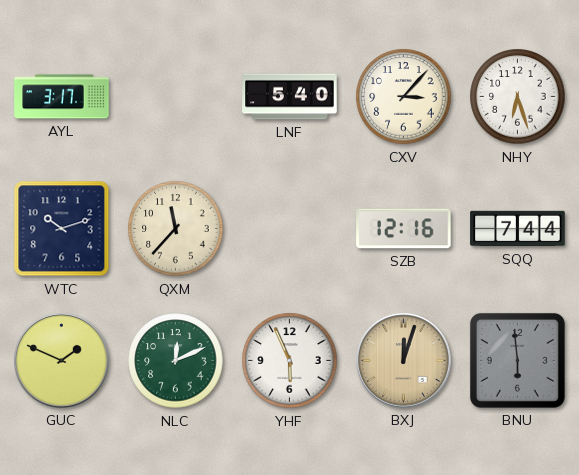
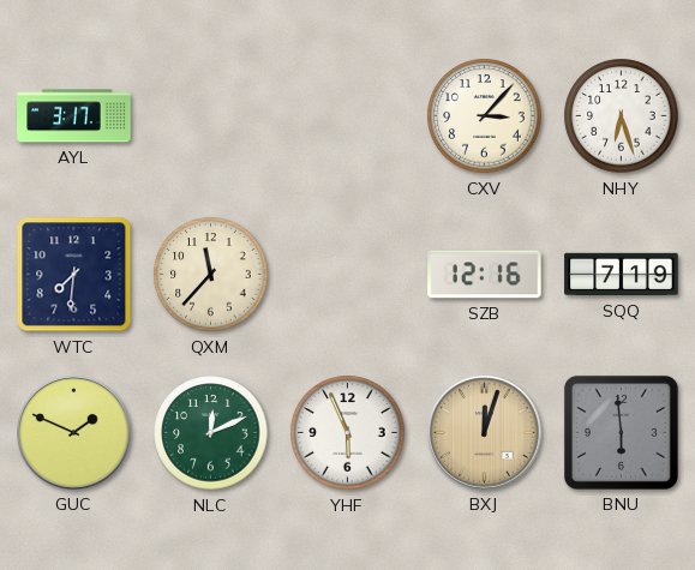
LNF: 5:40 -> none
WTC: 10:12 -> 7:31
SQQ: 7:44 -> 7:19
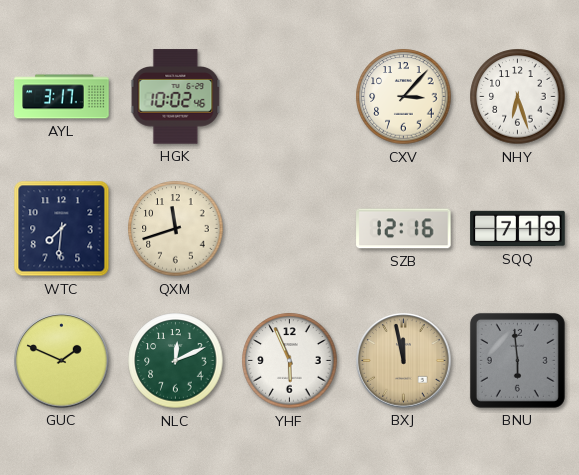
HGK: none -> 10:02
QXM: 11:37 -> 11:42
BXJ: 12:03 -> 11:58
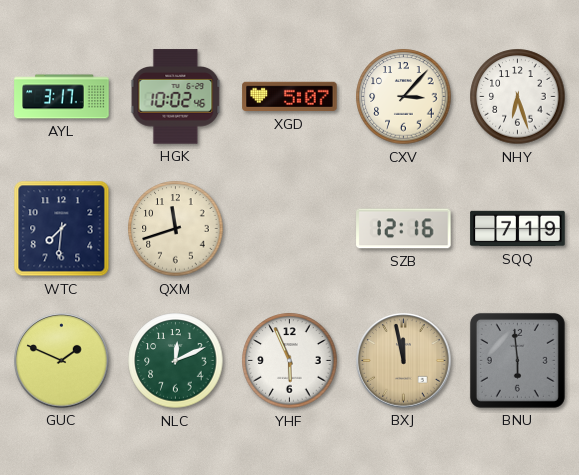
XGD: none -> 5:07
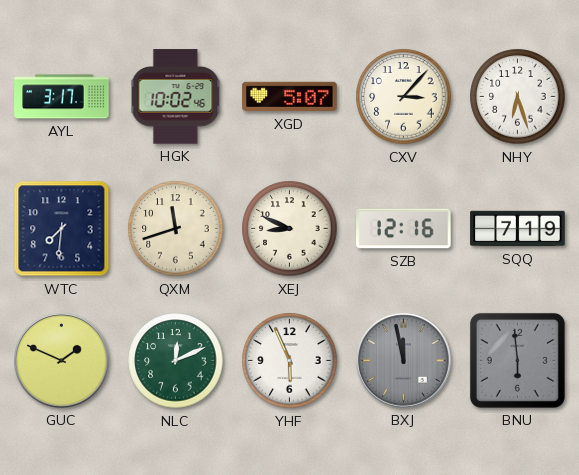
XEJ: none -> 8:49
BXJ dial: champagne -> grey
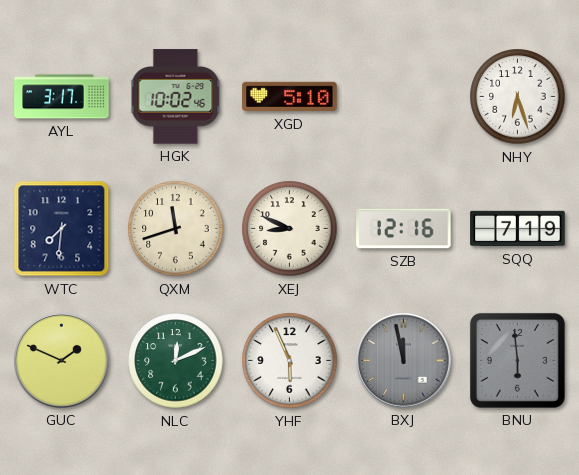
XGD: 5:07 -> 5:10
CXV: 3:07 -> none
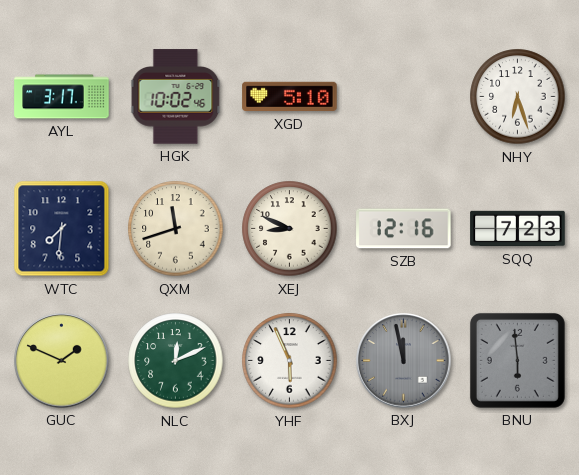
SQQ: 7:19 -> 7:23
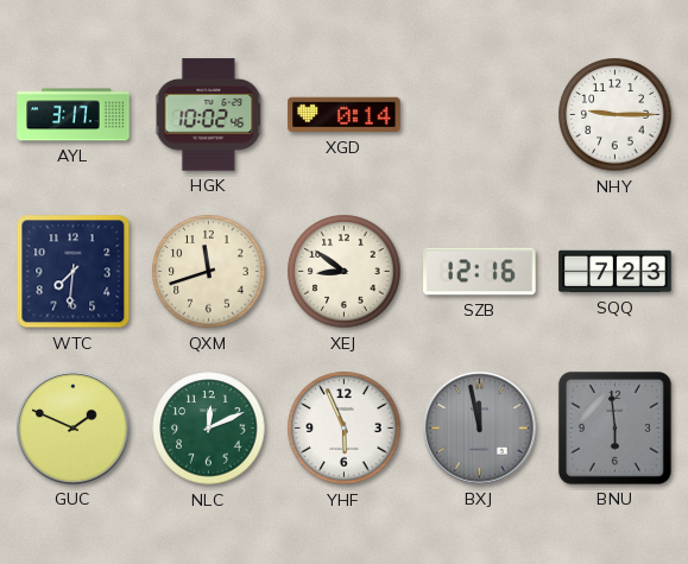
XGD: 5:10 -> 0:14
NHY: 6:27 -> 9:15
XEJ: 8:49 -> 8:51
